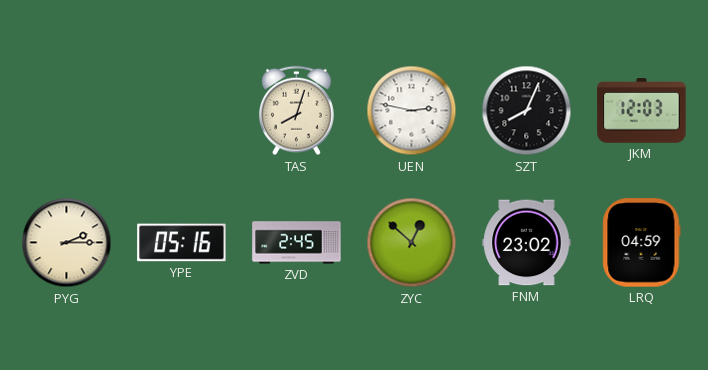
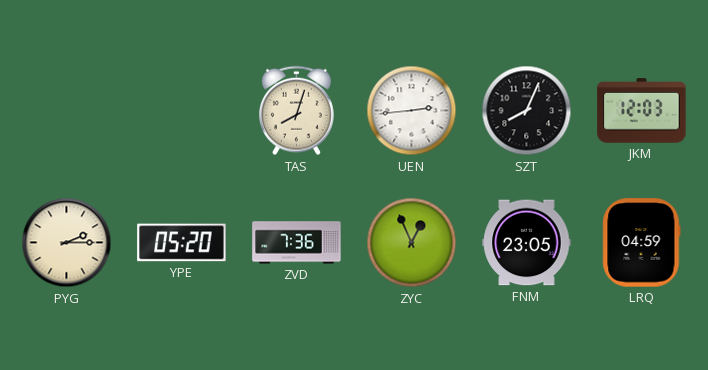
UEN: 2:47 -> 2:44
YPE: 05:16 -> 05:20
ZVD: 2:45 -> 7:36
ZYC: 12:52 -> 12:56
FNM: 23:02 -> 23:05
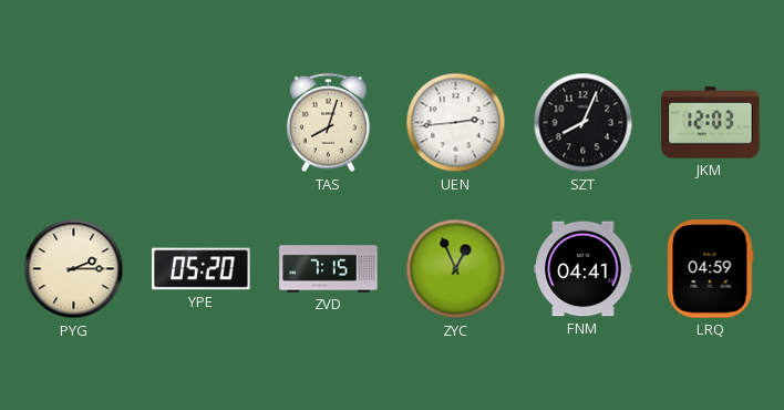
ZVD: 7:36 -> 7:15
FNM: 23:05 -> 04:41
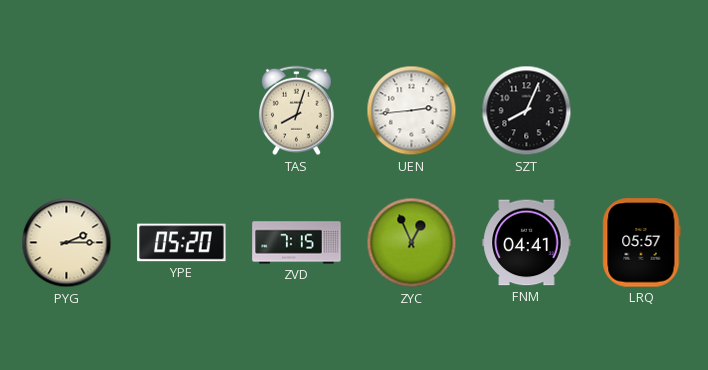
JKM: 12:03 -> none
LRQ: 04:59 -> 05:57
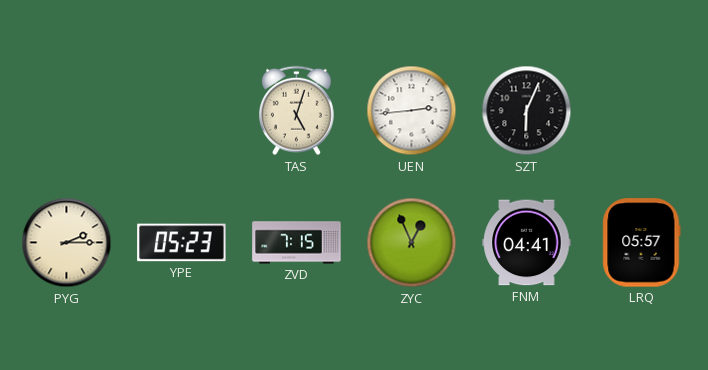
TAS: 8:03 -> 5:03
SZT: 8:04 -> 6:04
YPE: 05:20 -> 05:23
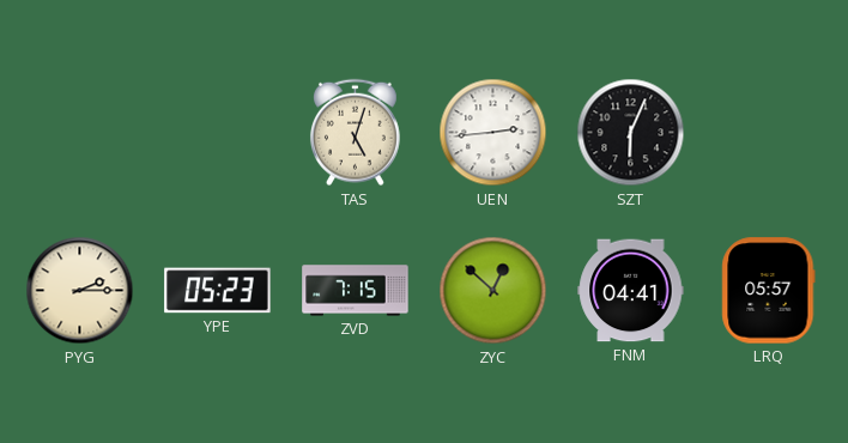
ZYC: 12:56 -> 12:52
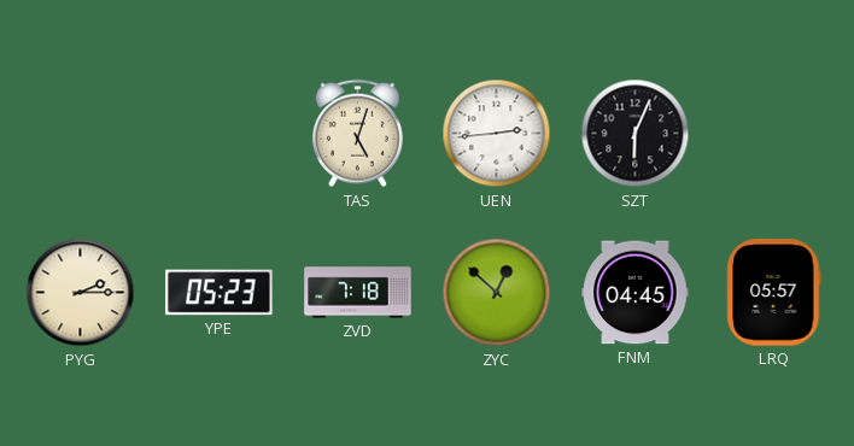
ZVD: 7:15 -> 7:18
FNM: 04:41 -> 04:45
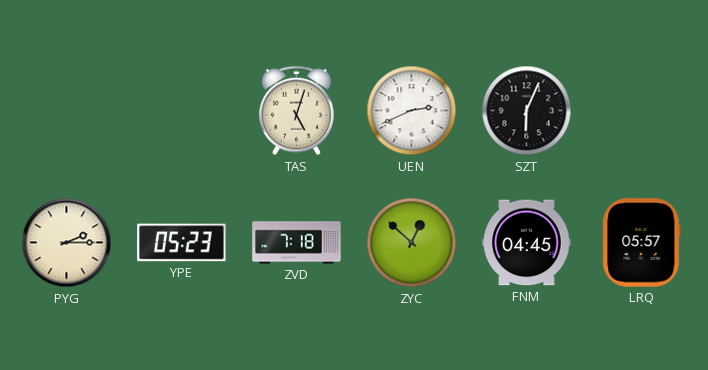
UEN: 2:44 -> 2:41
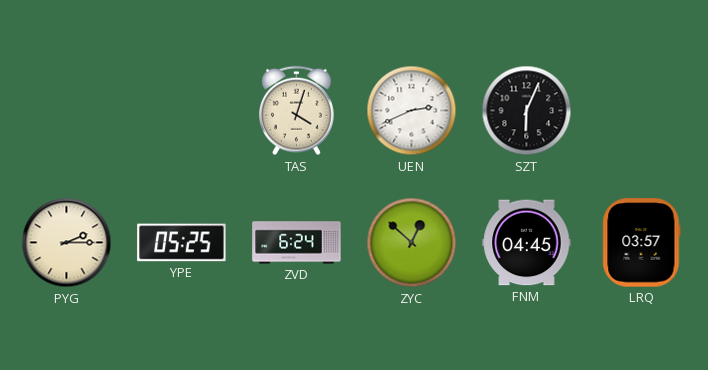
TAS: 5:03 -> 4:03
YPE: 05:23 -> 05:25
ZVD: 7:18 -> 6:24
LRQ: 05:57 -> 03:57
